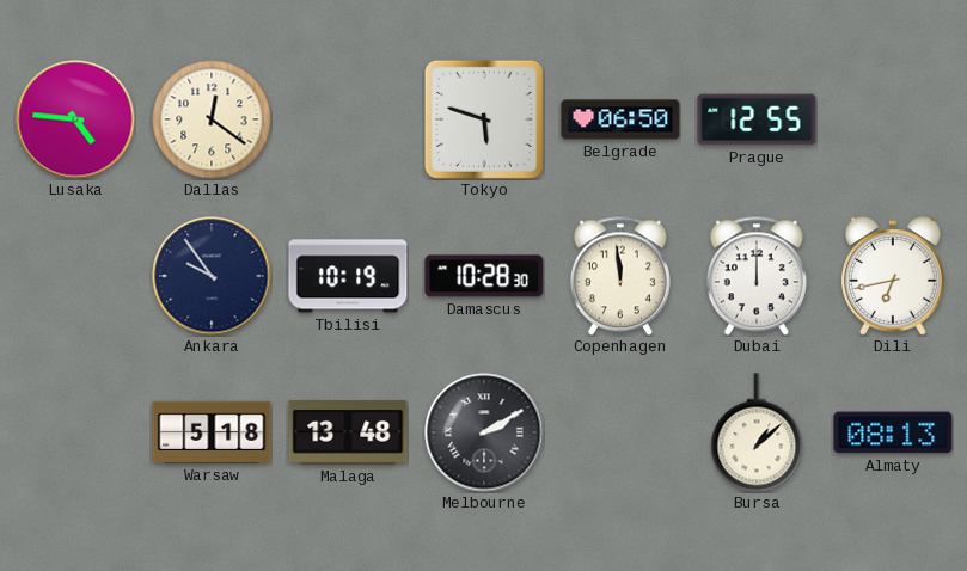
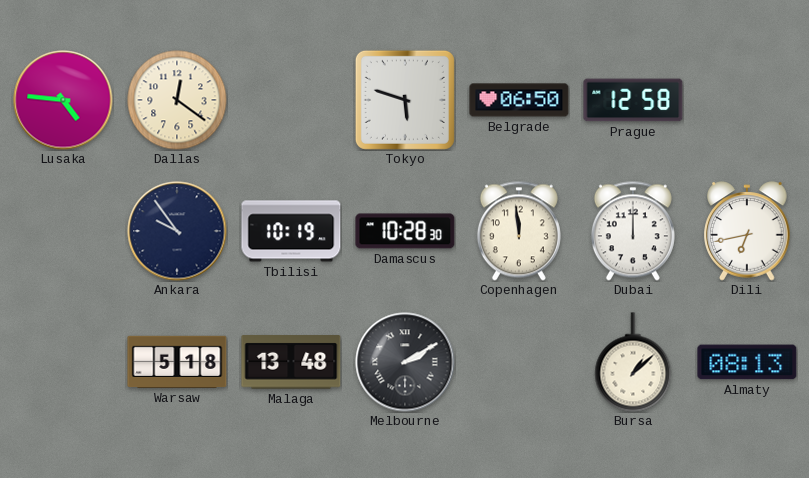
Prague: 12:55 -> 12:58
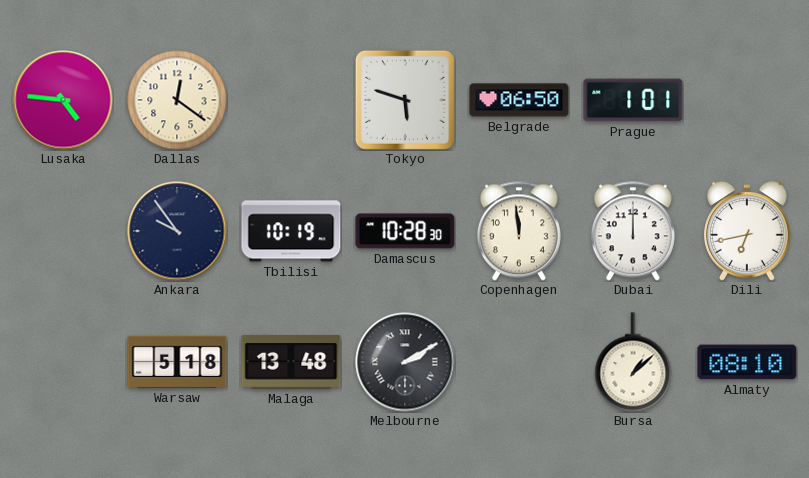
Prague: 12:58 -> 1:01
Almaty: 08:13 -> 08:10
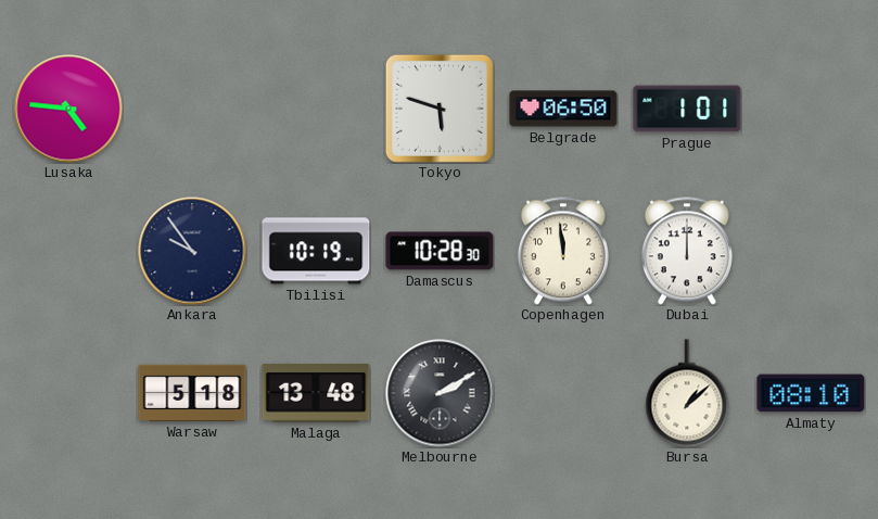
Dallas: 12:21 -> none
Dili: 6:43 -> none
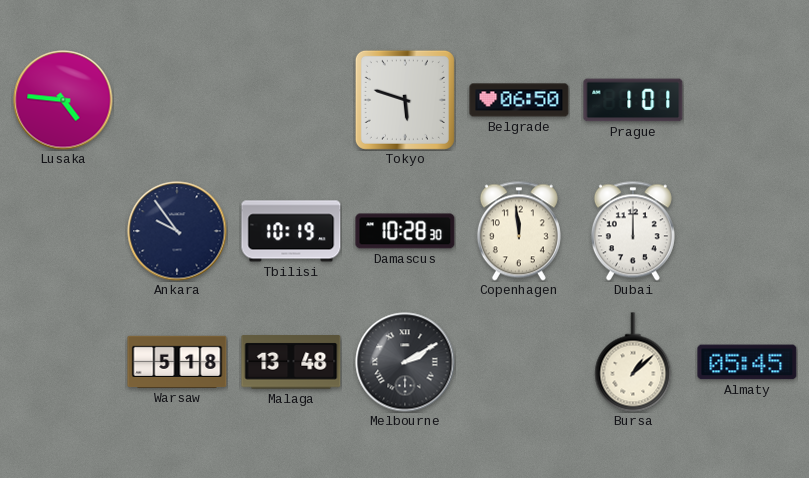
Almaty: 08:10 -> 05:45
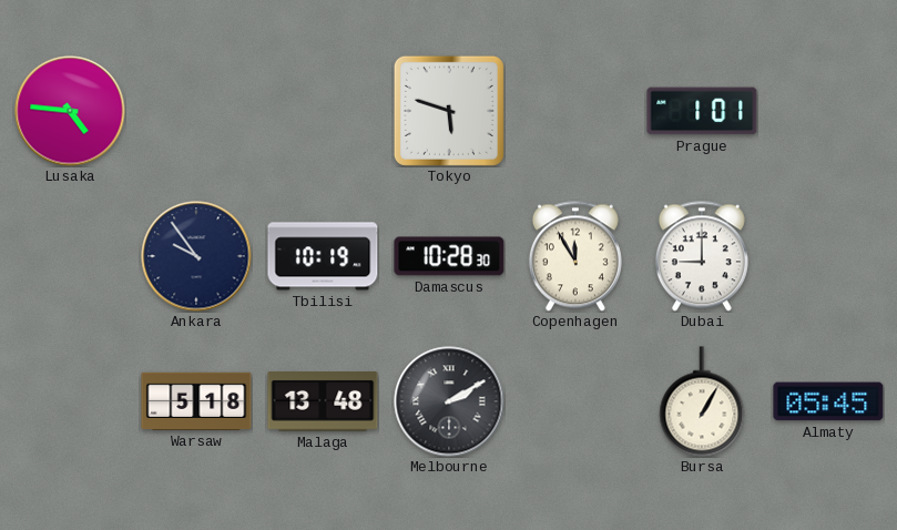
Belgrade: 06:50 -> none
Copenhagen: 11:59 -> 11:55
Dubai: 12:00 -> 9:00
Bursa: 1:08 -> 1:05
